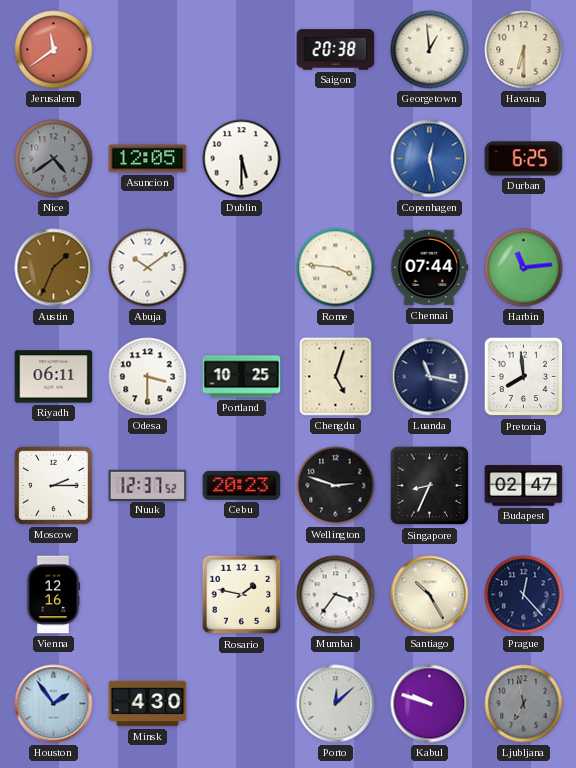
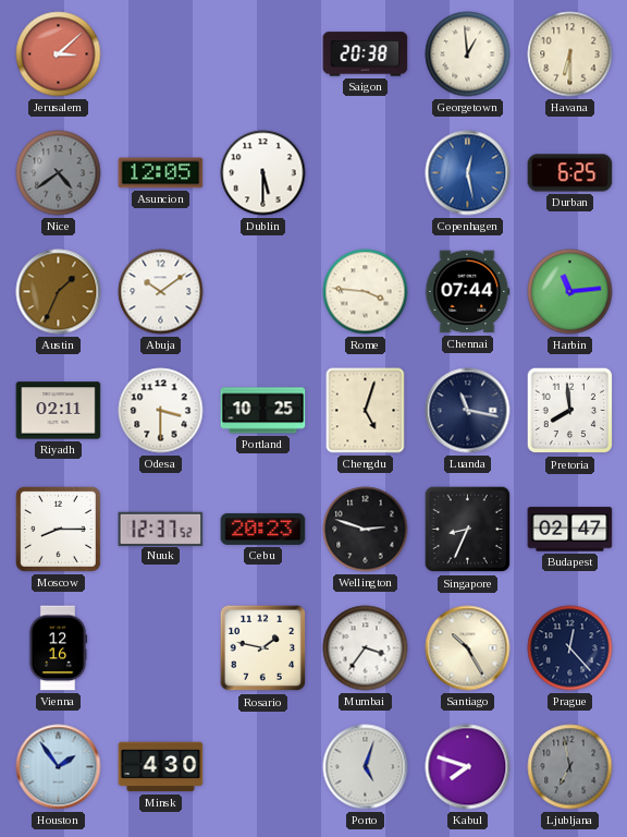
Jerusalem: 11:39 -> 3:08
Riyadh: 06:11 -> 02:11
Moscow: 2:15 -> 8:15
Porto: 12:08 -> 5:03
Kabul: 9:48 -> 7:48
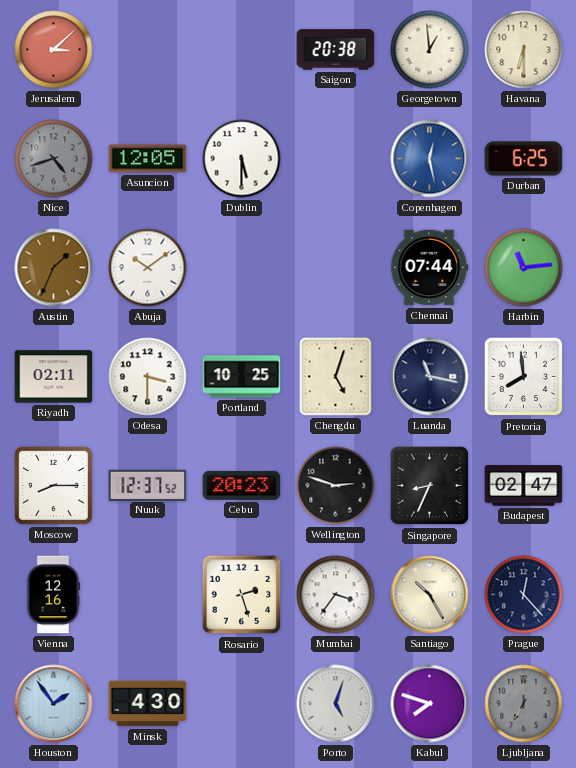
Nice: 4:39 -> 4:42
Rome: 3:46 -> none
Rosario: 1:47 -> 2:27
Ljubljana: 6:58 -> 7:00
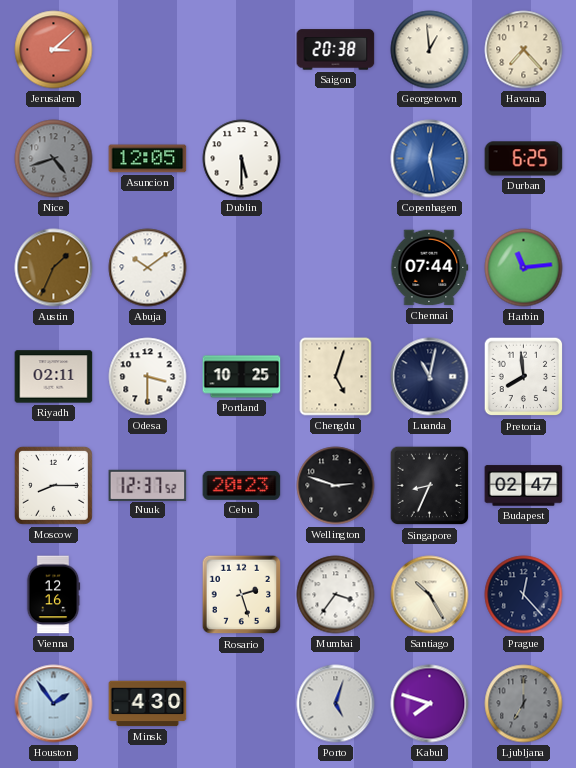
Havana: 6:30 -> 7:23
Luanda: 11:17 -> 11:02
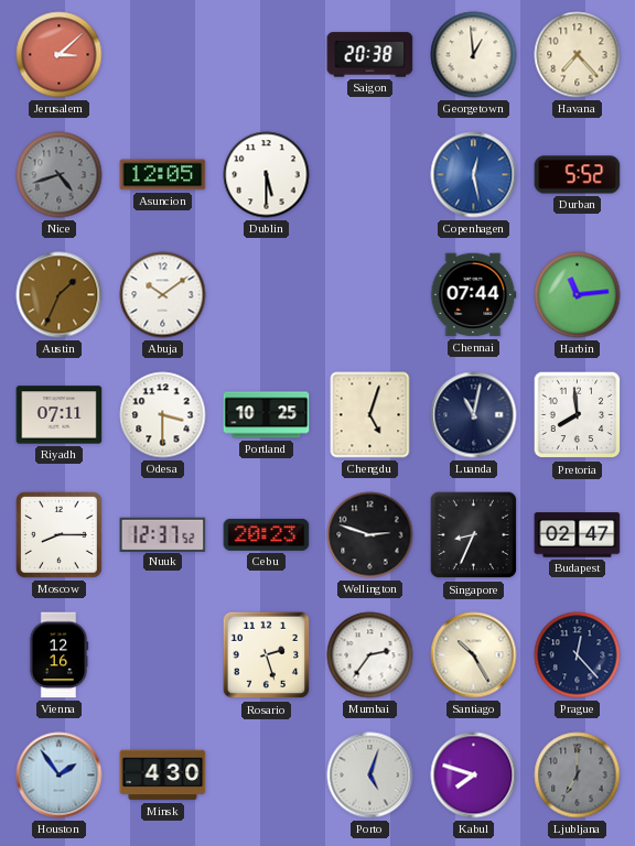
Durban: 6:25 -> 5:52
Riyadh: 02:11 -> 07:11
Mumbai: 3:36 -> 2:36
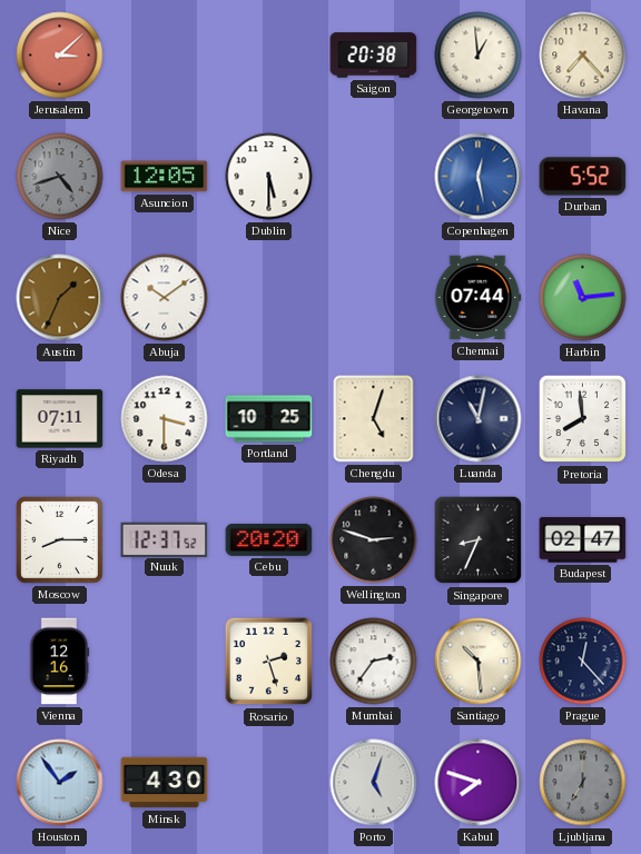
Cebu: 20:23 -> 20:20
Santiago: 10:25 -> 10:29
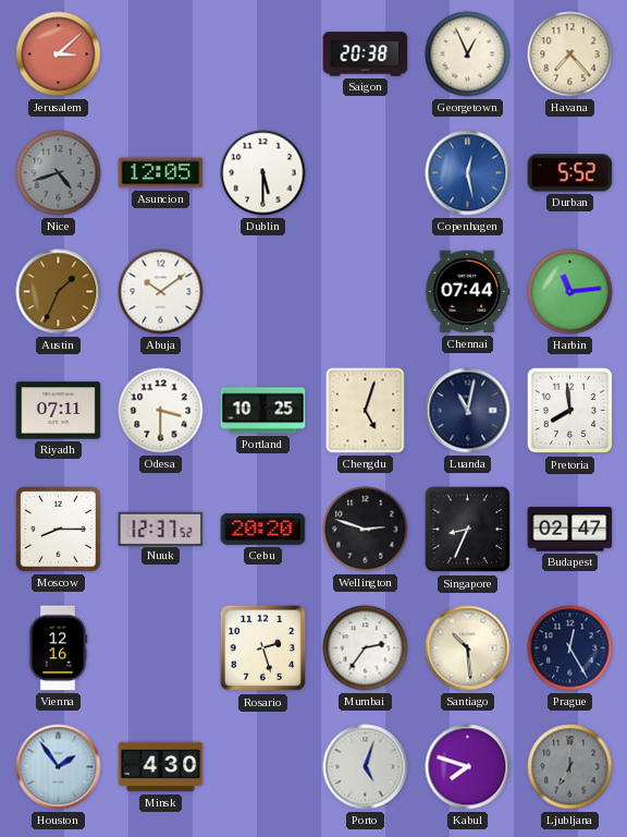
Georgetown: 12:59 -> 12:56
Prague: 12:23 -> 12:25
